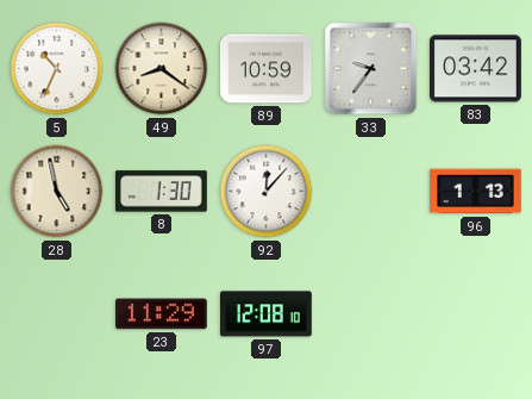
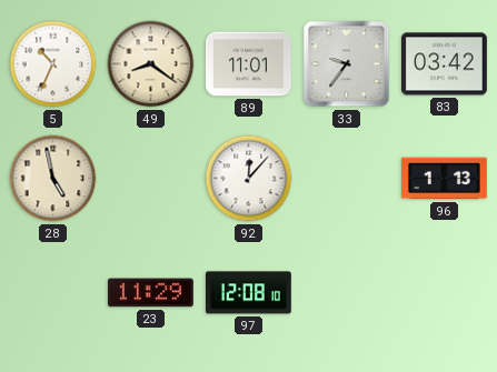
89: 10:59 -> 11:01
8: 1:30 -> none
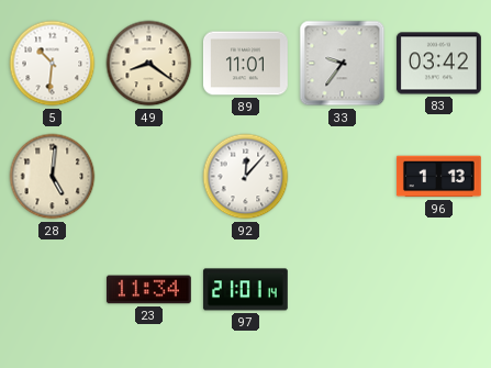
5: 10:34 -> 10:31
28: 4:58 -> 5:01
23: 11:29 -> 11:34
97: 12:08 -> 21:01
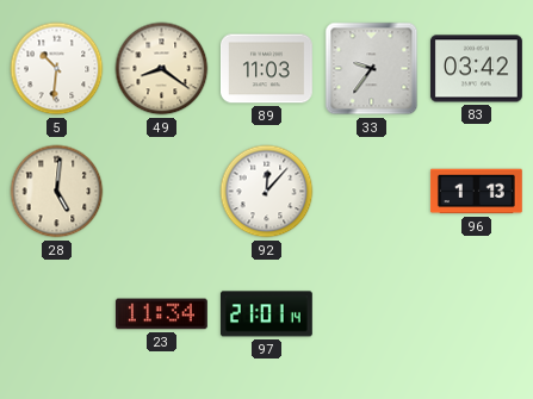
89: 11:01 -> 11:03
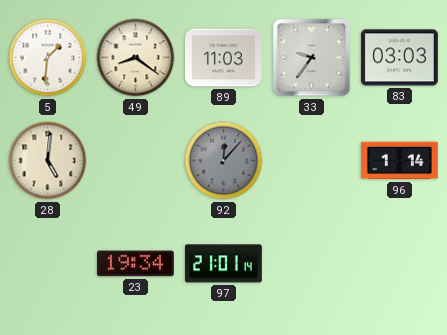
5: 10:31 -> 1:31
83: 03:42 -> 03:03
92 dial: white -> grey
96: 1:13 -> 1:14
23: 11:34 -> 19:34
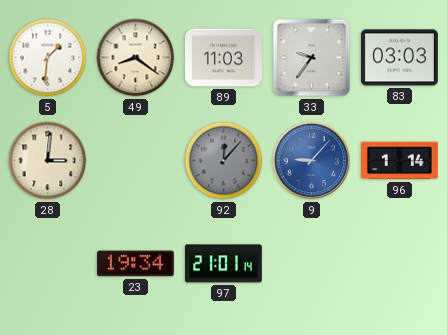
28: 5:01 -> 3:01
9: none -> 9:07
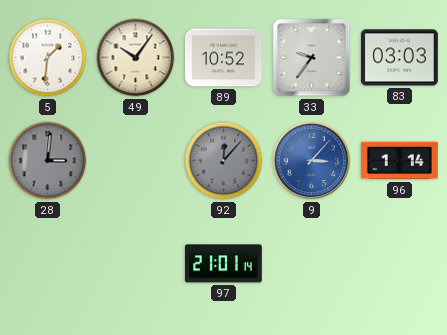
49: 8:21 -> 10:06
89: 11:03 -> 10:52
28 dial: cream -> grey
9: 9:07 -> 3:07
23: 19:34 -> none
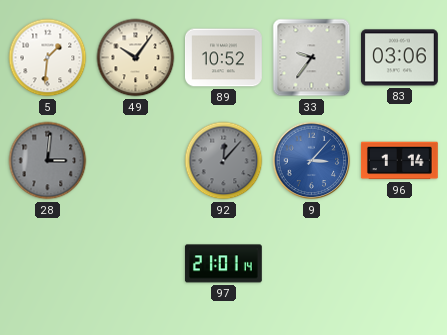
83: 03:03 -> 03:06
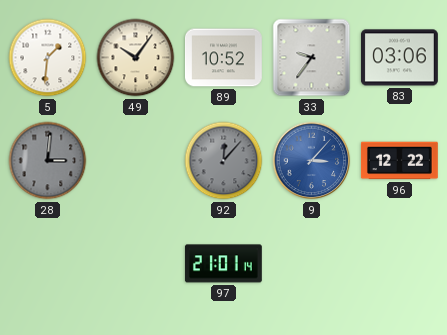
96: 1:14 -> 12:22
